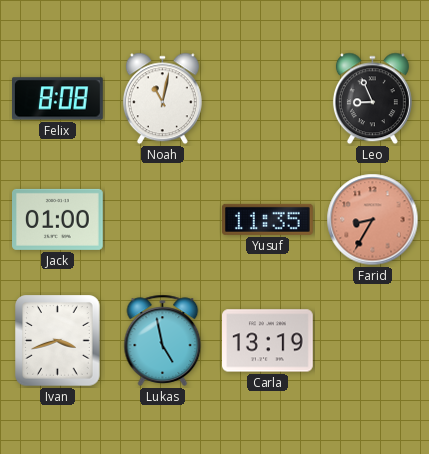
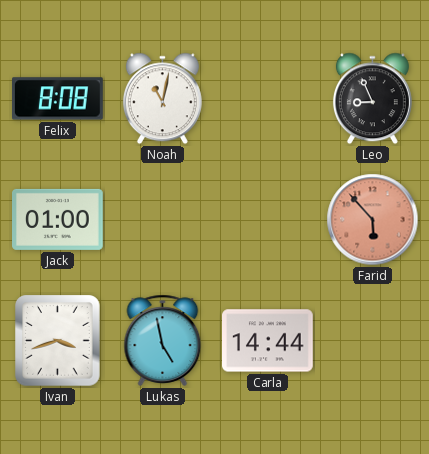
Yusuf: 11:35 -> none
Farid: 8:35 -> 5:53
Carla: 13:19 -> 14:44
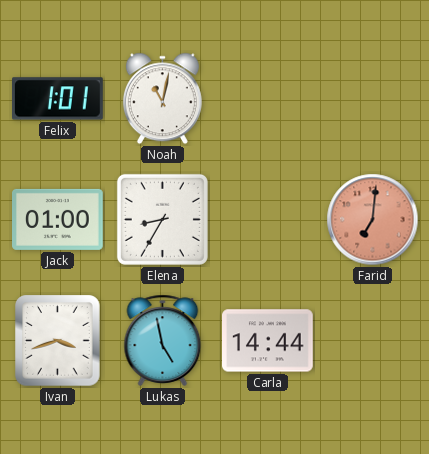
Felix: 8:08 -> 1:01
Leo: 8:56 -> none
Elena: none -> 8:35
Farid: 5:53 -> 7:01
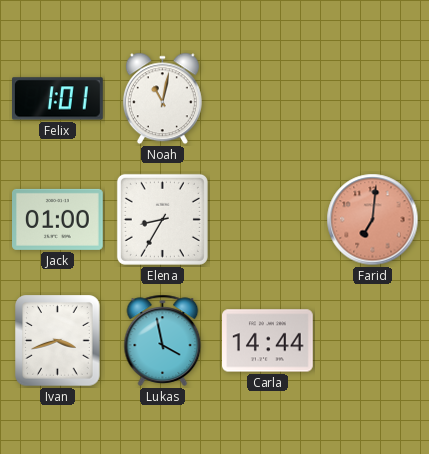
Lukas: 4:58 -> 3:58
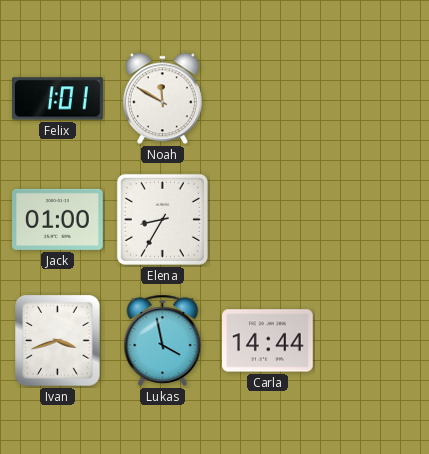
Noah: 11:02 -> 11:50
Farid: 7:01 -> none
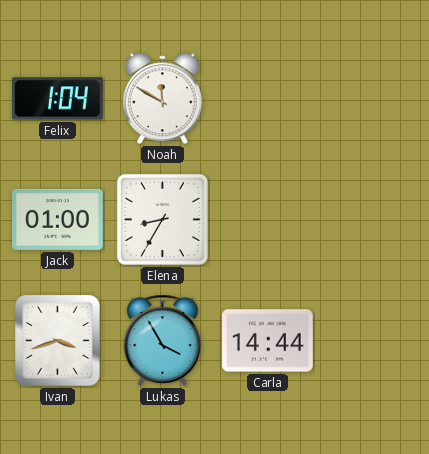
Felix: 1:01 -> 1:04
Lukas: 3:58 -> 3:55
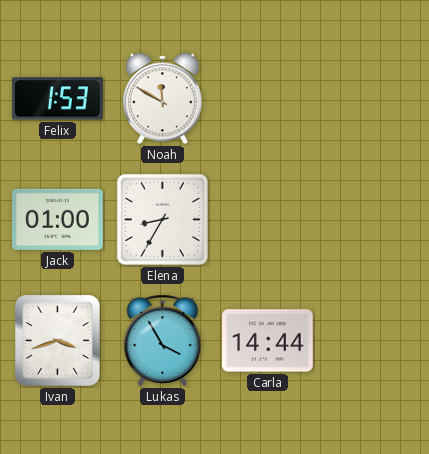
Felix: 1:04 -> 1:53
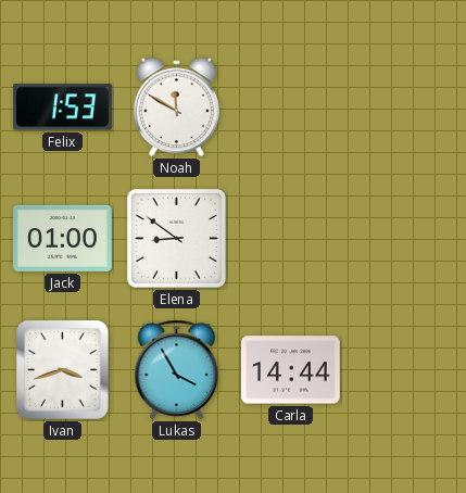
Elena: 8:35 -> 8:51
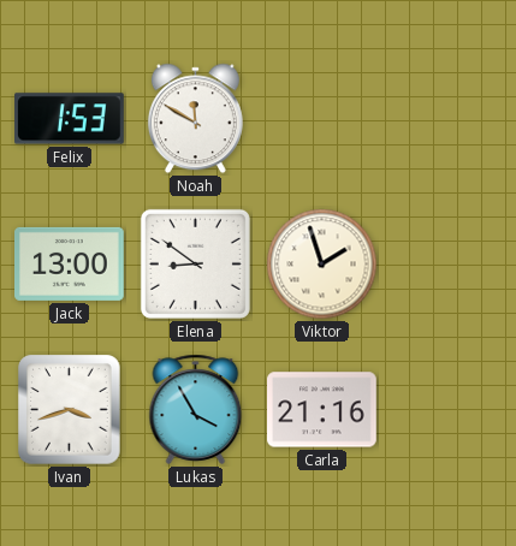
Jack: 01:00 -> 13:00
Viktor: none -> 1:57
Carla: 14:44 -> 21:16
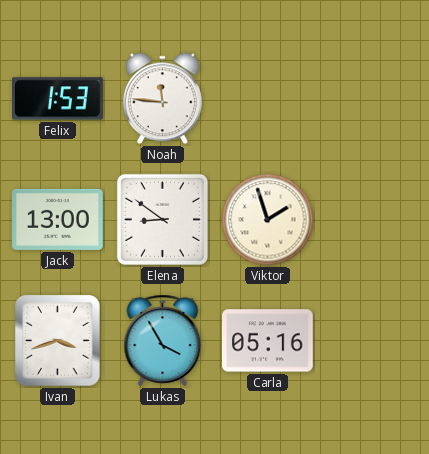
Noah: 11:50 -> 11:46
Carla: 21:16 -> 05:16
